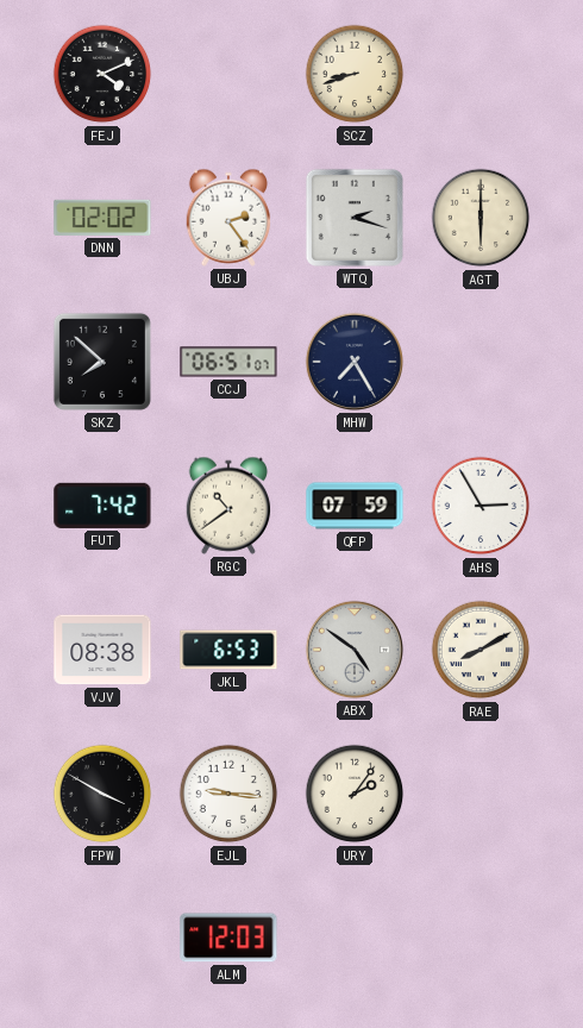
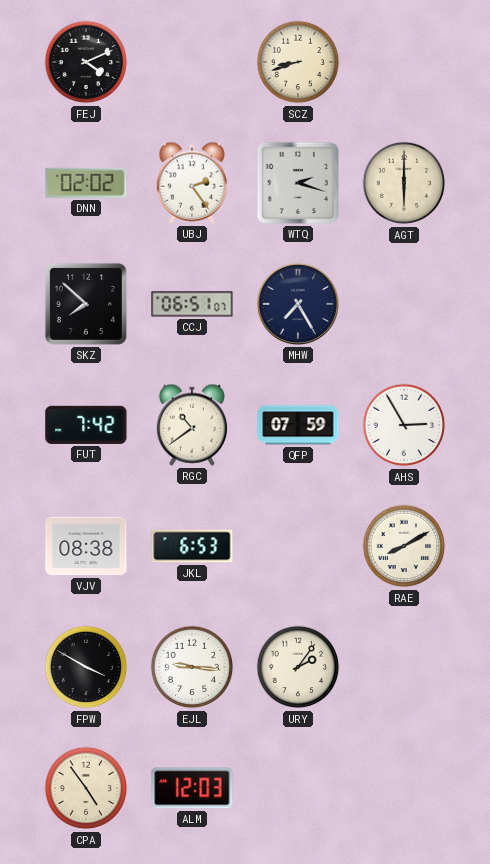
ABX: 4:51 -> none
CPA: none -> 4:54
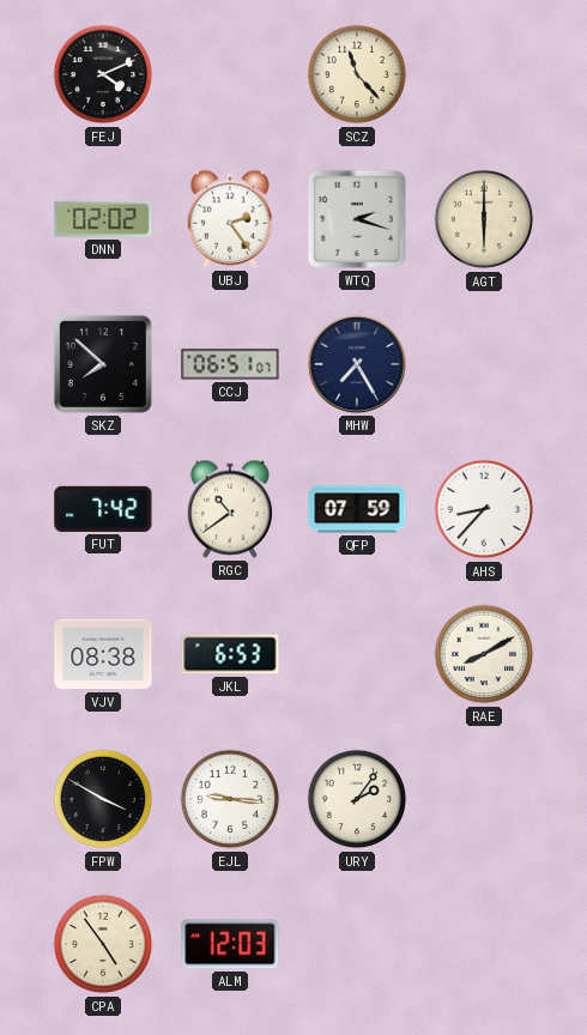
SCZ: 8:42 -> 11:23
AHS: 2:55 -> 8:37
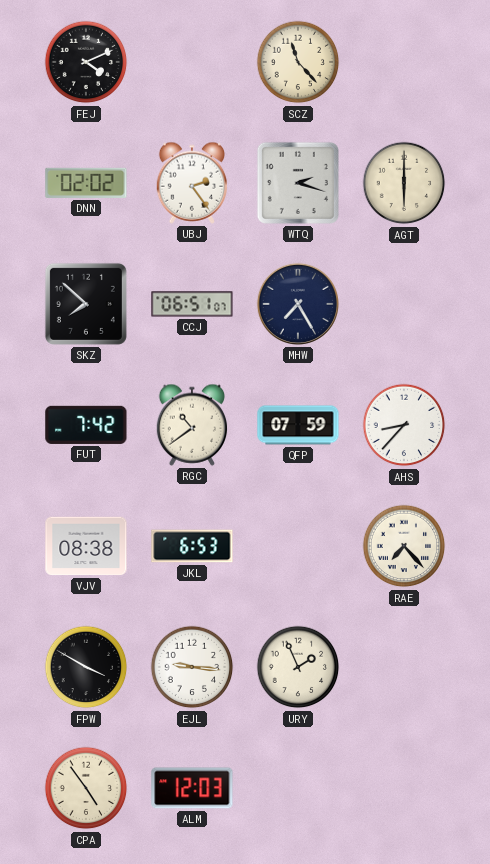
RAE: 8:10 -> 7:23
URY: 2:06 -> 1:56
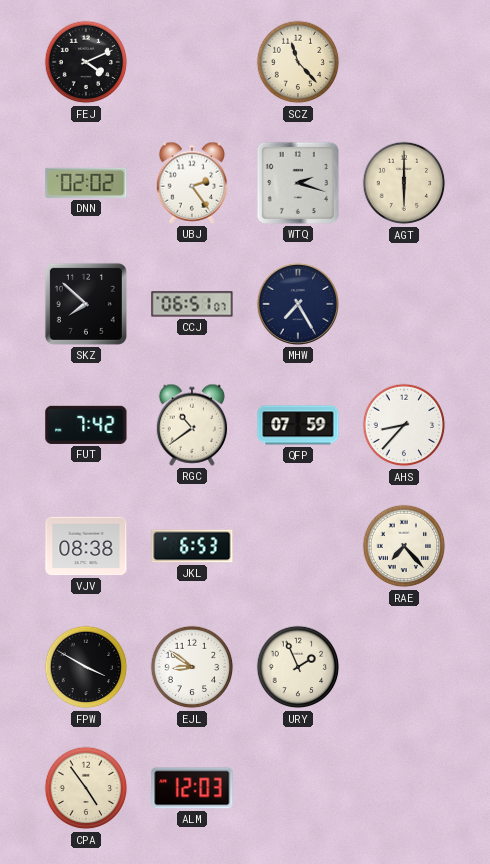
EJL: 9:16 -> 8:51
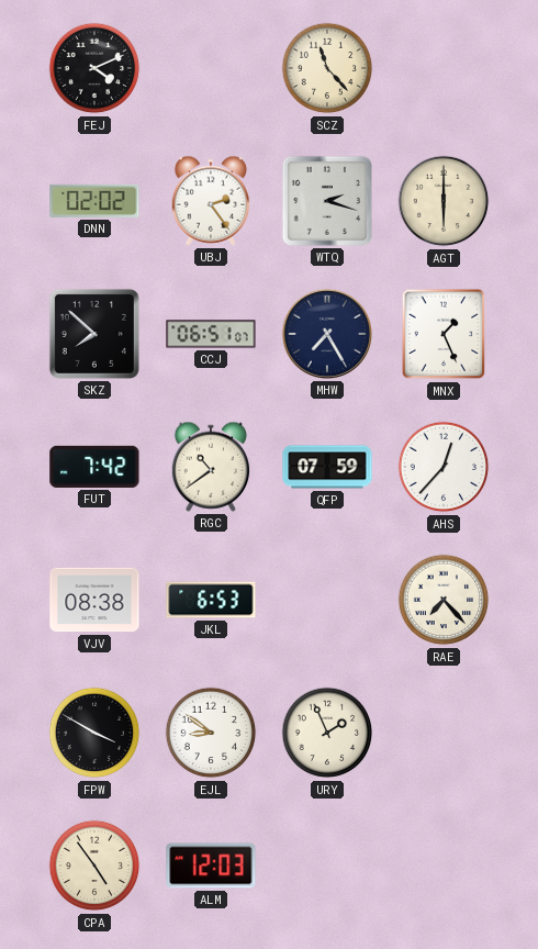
MNX: none -> 1:26
AHS: 8:37 -> 12:37
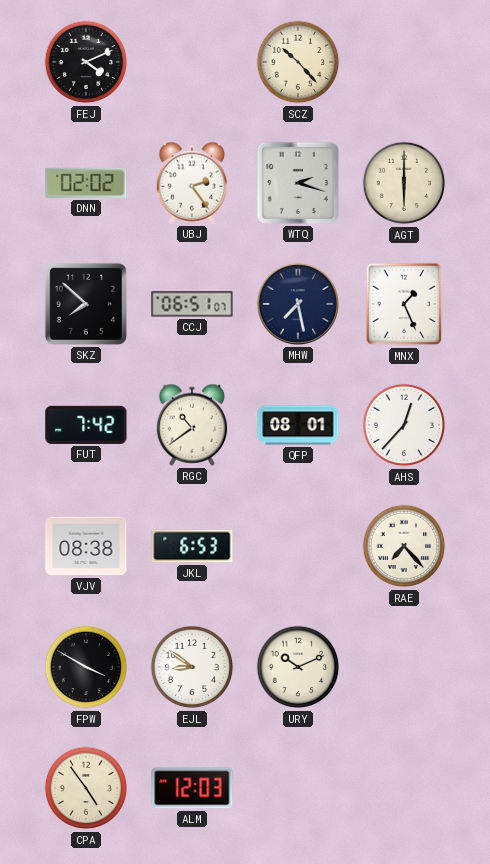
SCZ: 11:23 -> 10:23
MHW: 7:25 -> 7:28
QFP: 07:59 -> 08:01
URY: 1:56 -> 10:11
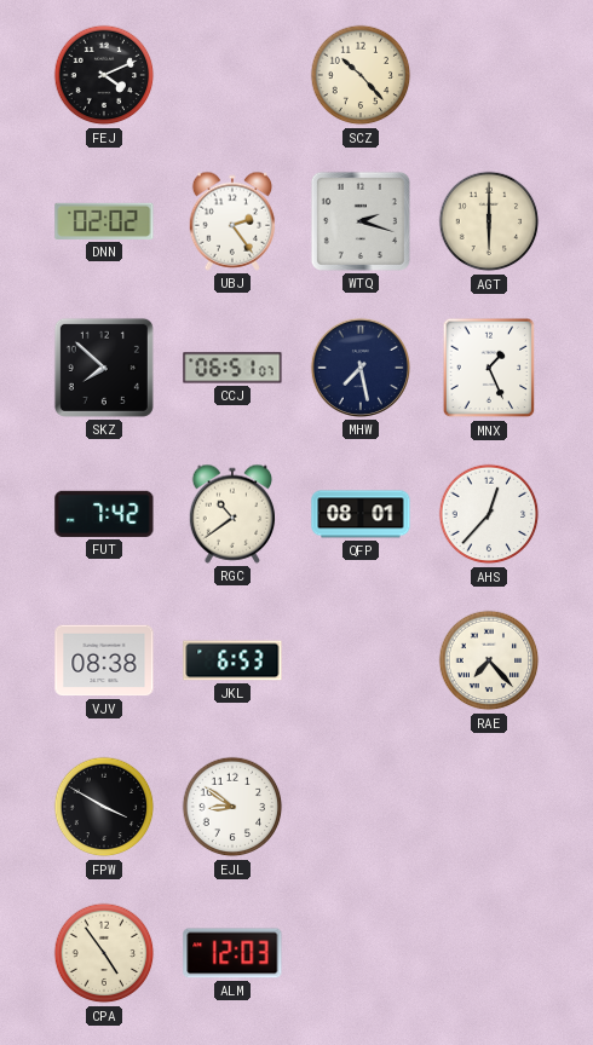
URY: 10:11 -> none
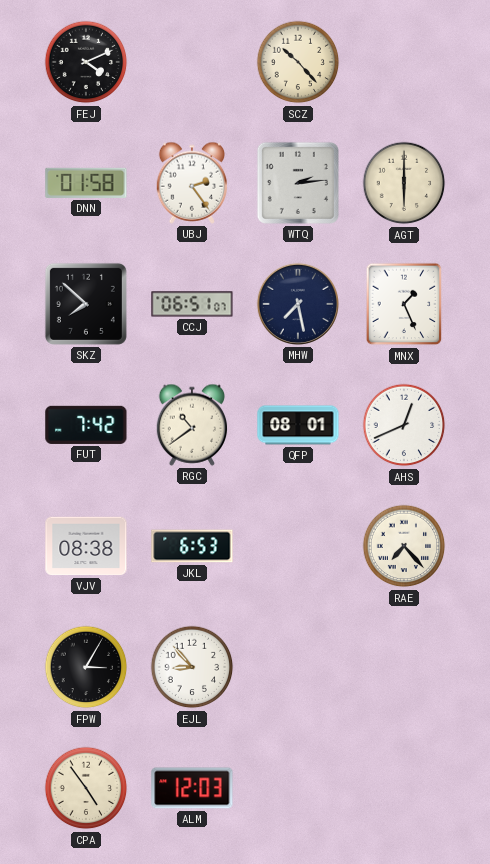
DNN: 02:02 -> 01:58
WTQ: 2:18 -> 2:14
AHS: 12:37 -> 12:41
FPW: 3:50 -> 3:05
EJL: 8:51 -> 8:53
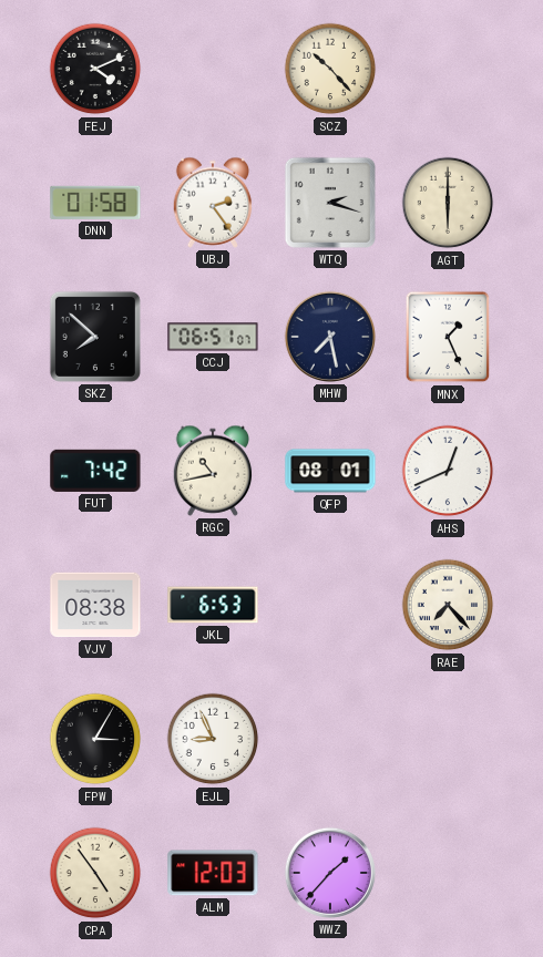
WTQ: 2:14 -> 2:18
RGC: 10:39 -> 10:43
EJL: 8:53 -> 8:56
WWZ: none -> 1:37
